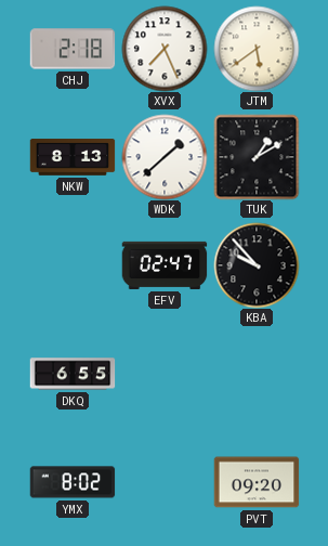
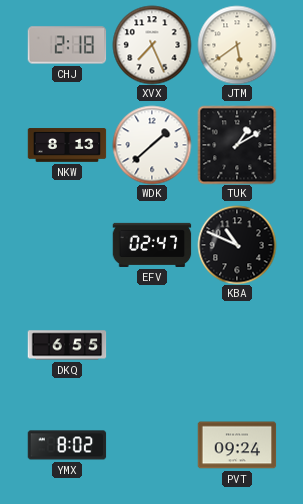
KBA: 9:53 -> 10:49
PVT: 09:20 -> 09:24
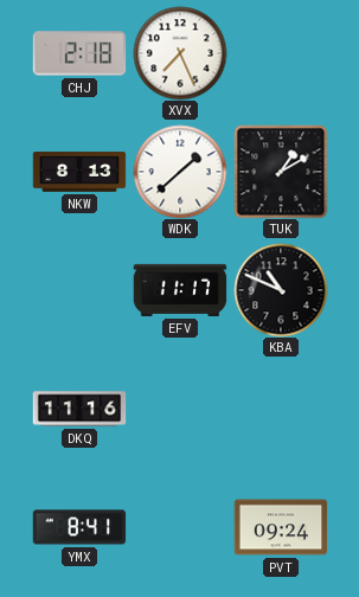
JTM: 5:39 -> none
EFV: 02:47 -> 11:17
DKQ: 6:55 -> 11:16
YMX: 8:02 -> 8:41
